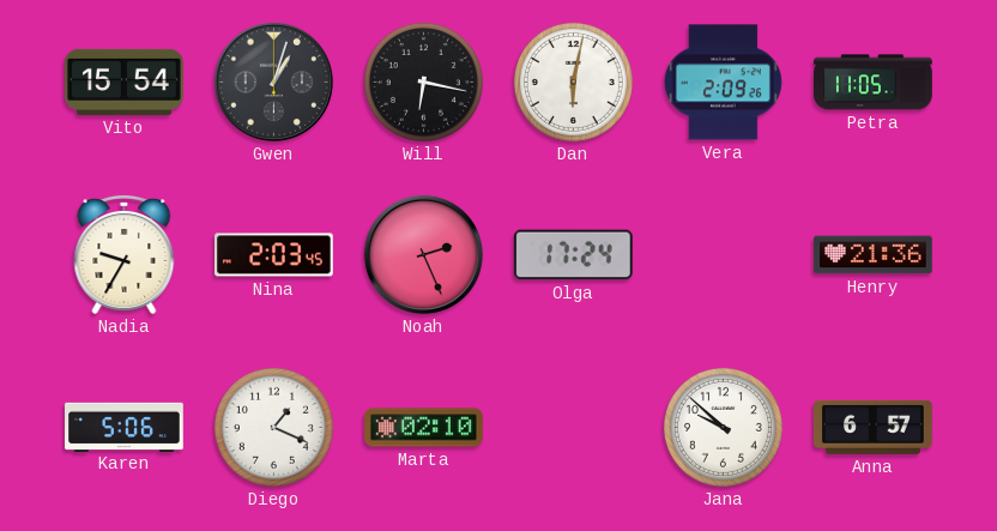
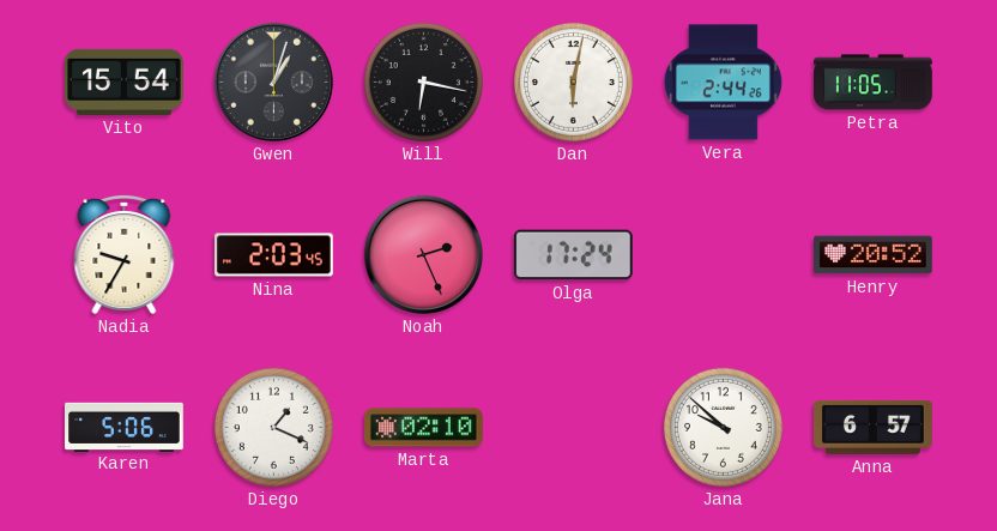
Vera: 2:09 -> 2:44
Henry: 21:36 -> 20:52
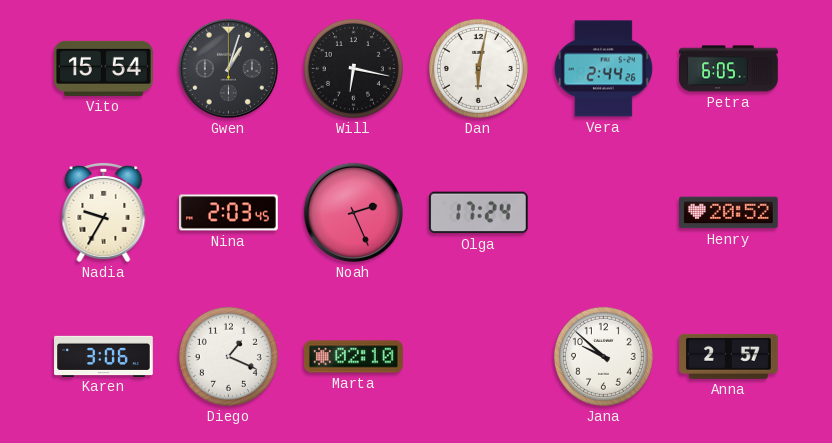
Petra: 11:05 -> 6:05
Karen: 5:06 -> 3:06
Anna: 6:57 -> 2:57
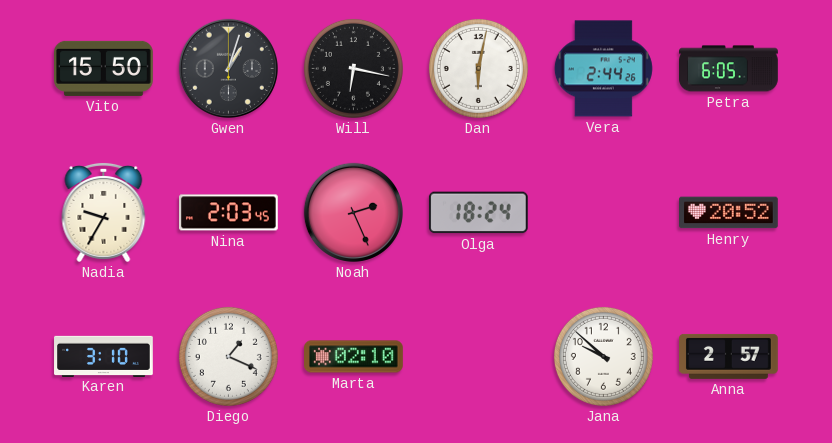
Vito: 15:54 -> 15:50
Olga: 17:24 -> 18:24
Karen: 3:06 -> 3:10
